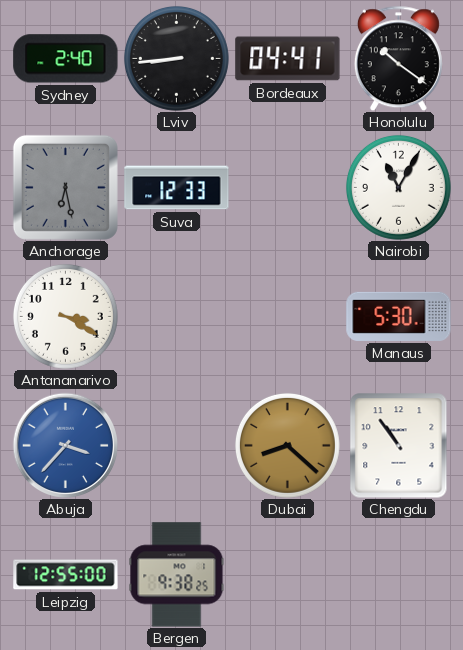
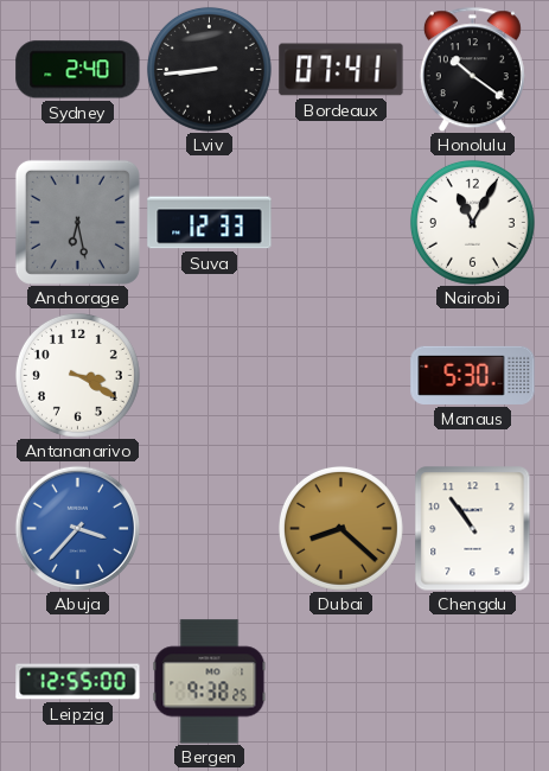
Bordeaux: 04:41 -> 07:41
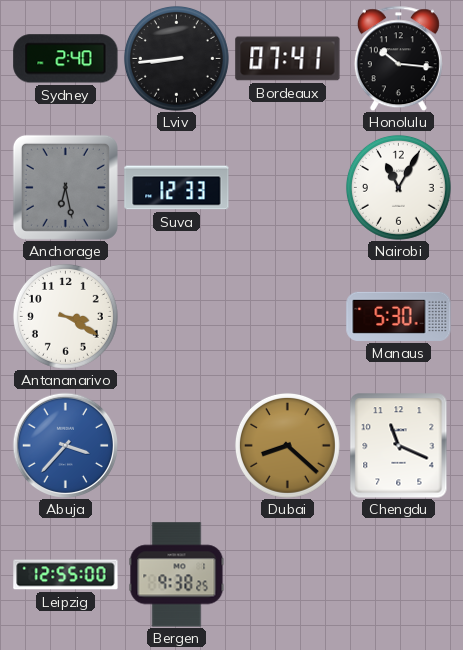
Honolulu: 10:21 -> 10:16
Chengdu: 10:54 -> 11:19
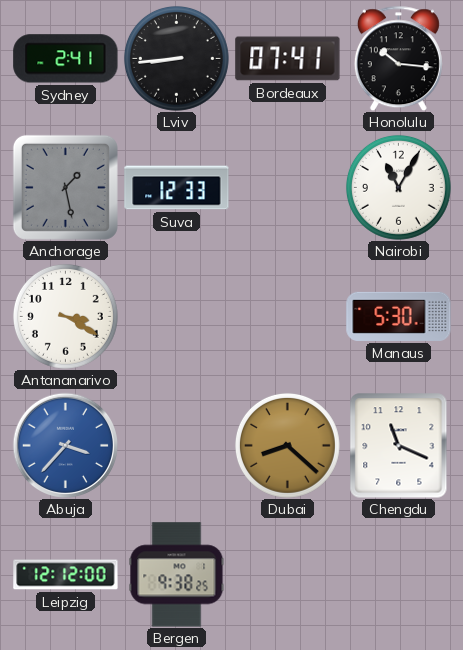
Sydney: 2:40 -> 2:41
Anchorage: 6:28 -> 1:28
Leipzig: 12:55 -> 12:12
